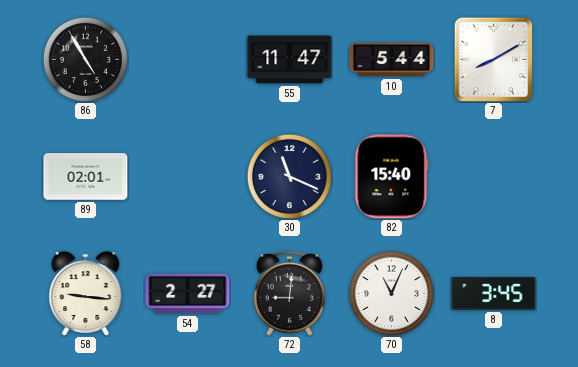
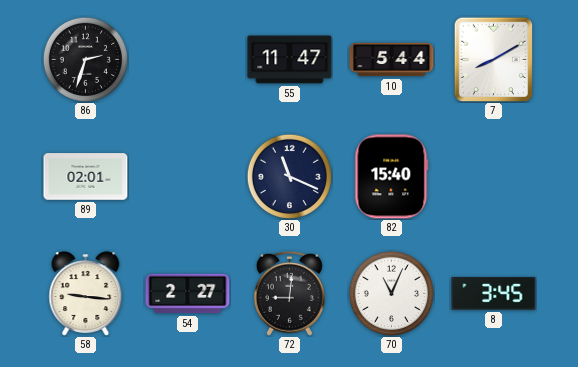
86: 4:55 -> 2:33
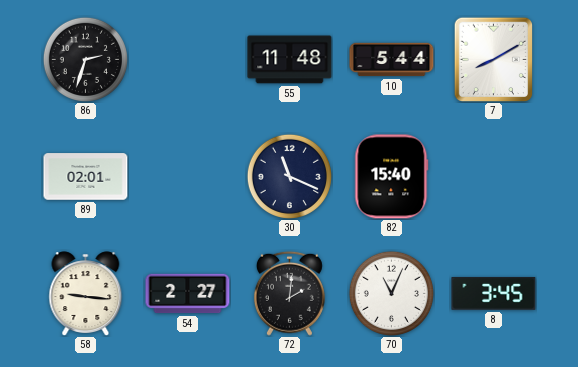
55: 11:47 -> 11:48
72: 9:01 -> 2:01
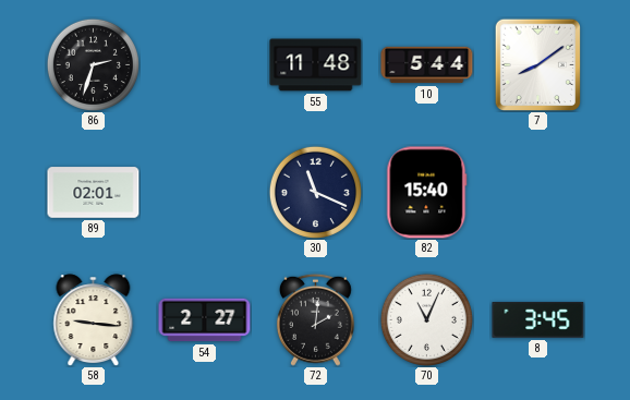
7: 8:10 -> 8:09
